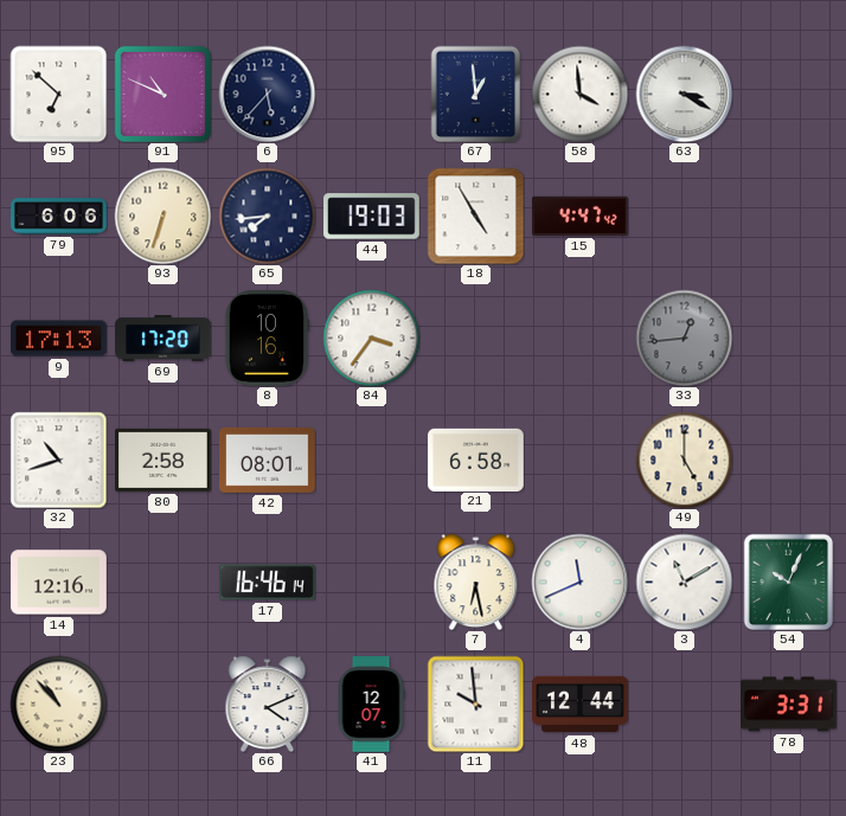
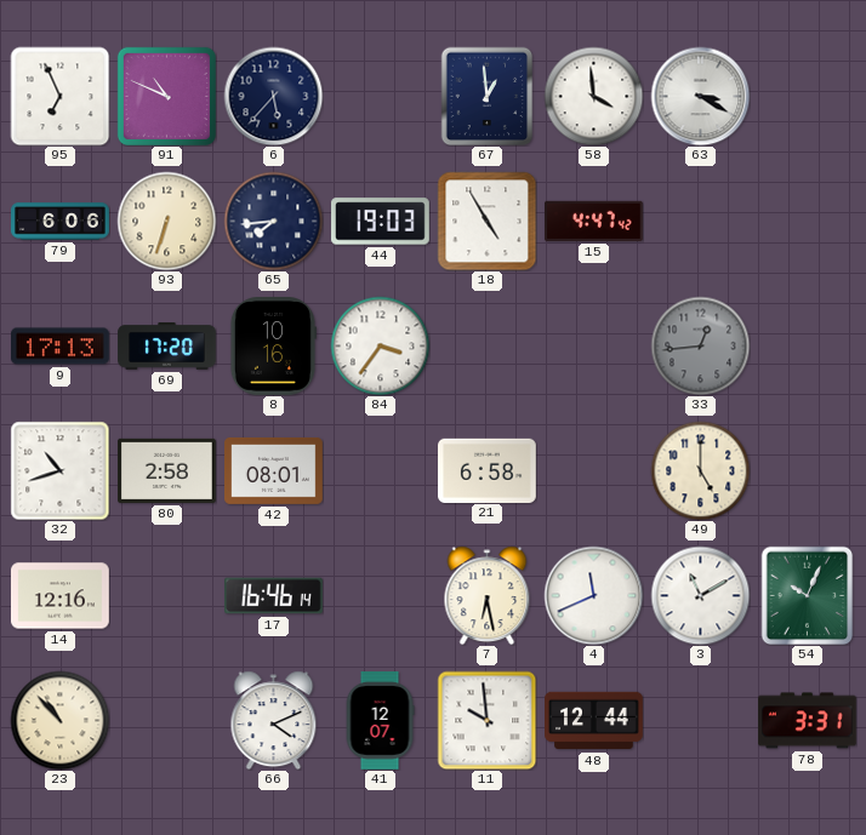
95: 6:52 -> 6:56
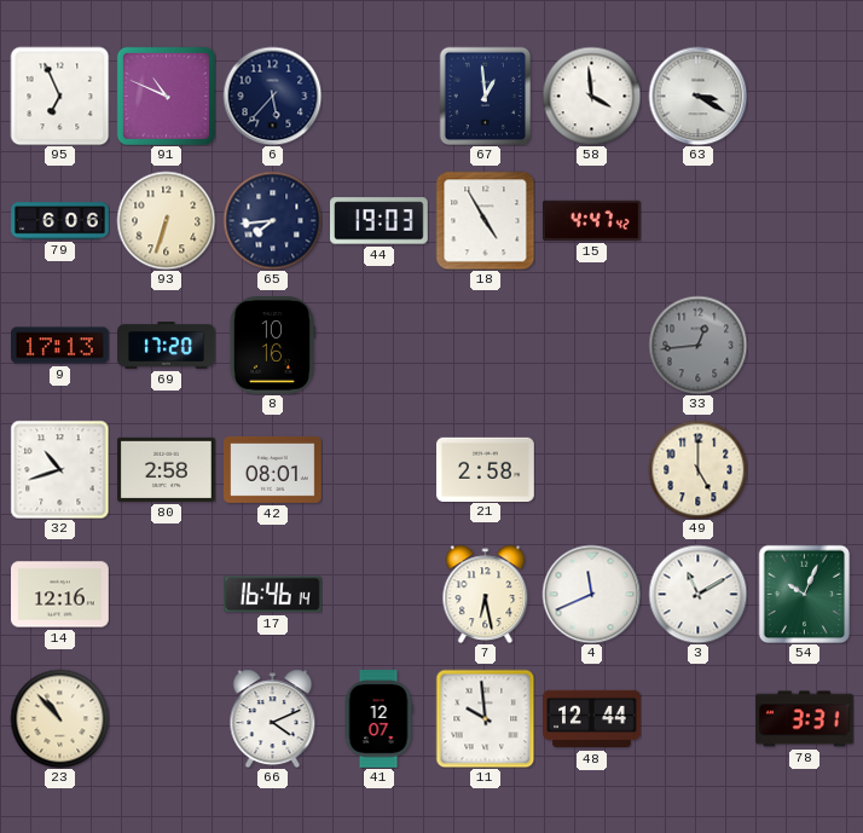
84: 3:36 -> none
21: 6:58 -> 2:58
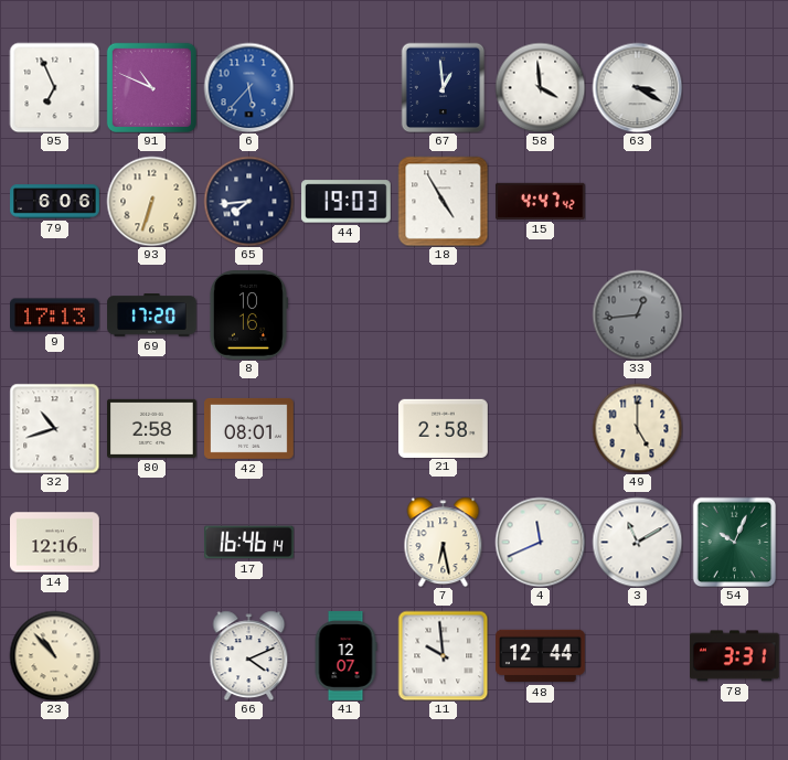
6 dial: navy -> blue
